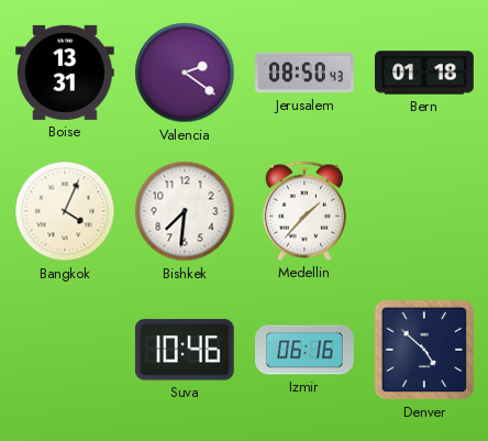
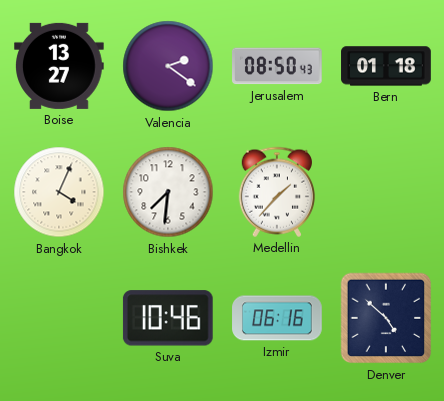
Boise: 13:31 -> 13:27
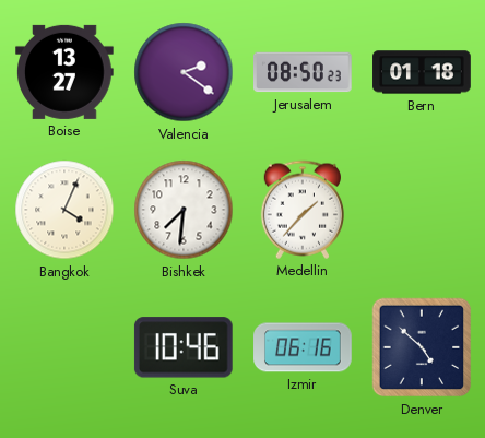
Jerusalem: 08:50:43 -> 08:50:23
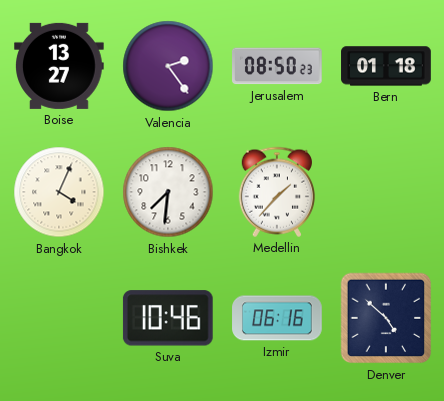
Valencia: 2:21 -> 2:24
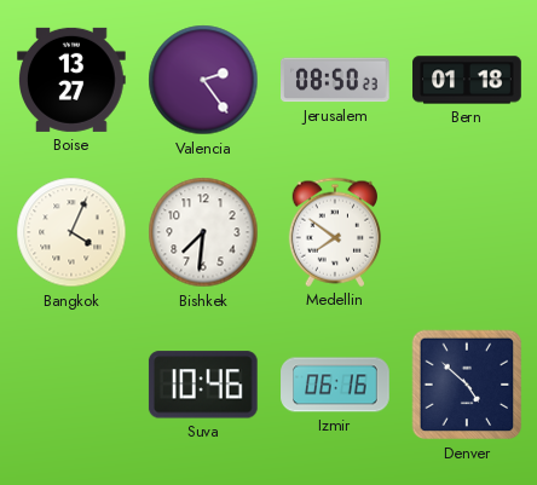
Medellin: 1:37 -> 7:51
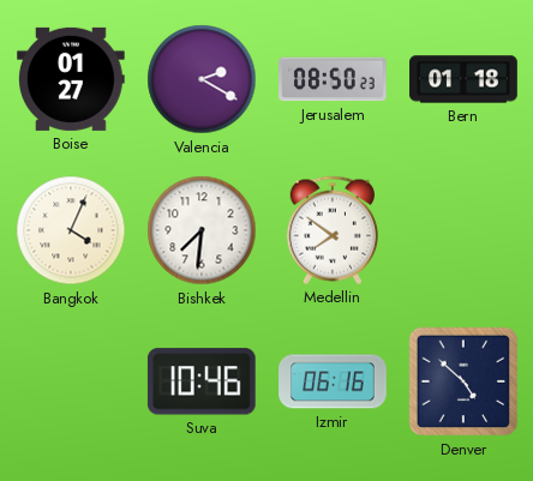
Boise: 13:27 -> 01:27
Valencia: 2:24 -> 2:20
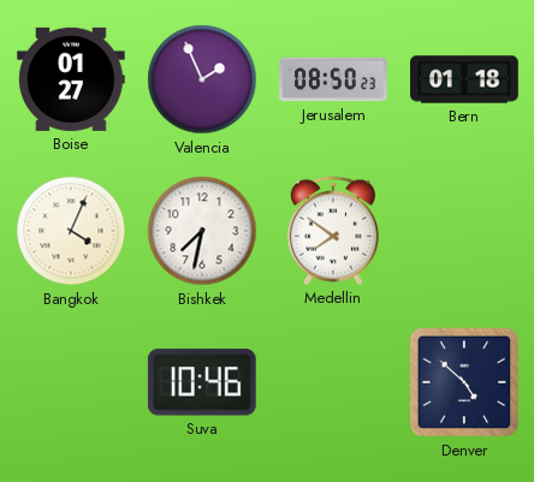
Valencia: 2:20 -> 1:56
Bishkek: 7:31 -> 7:32
Izmir: 06:16 -> none
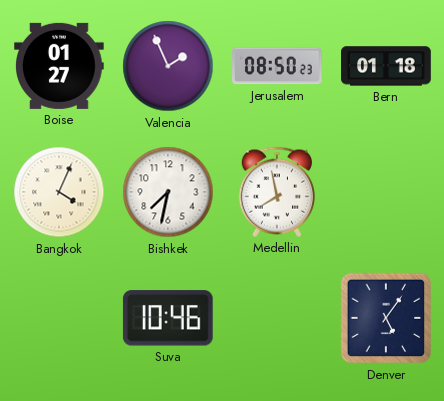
Medellin: 7:51 -> 7:58
Denver: 4:52 -> 5:06
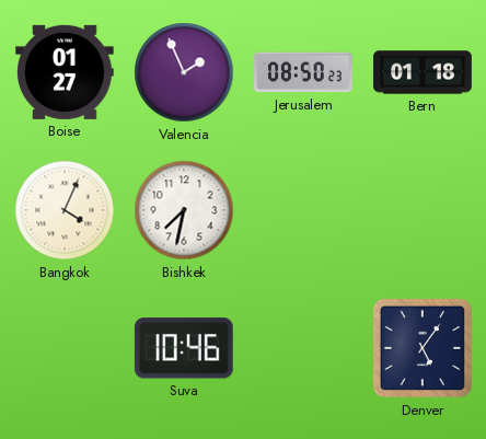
Medellin: 7:58 -> none
